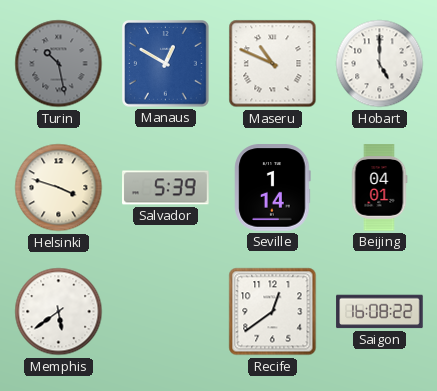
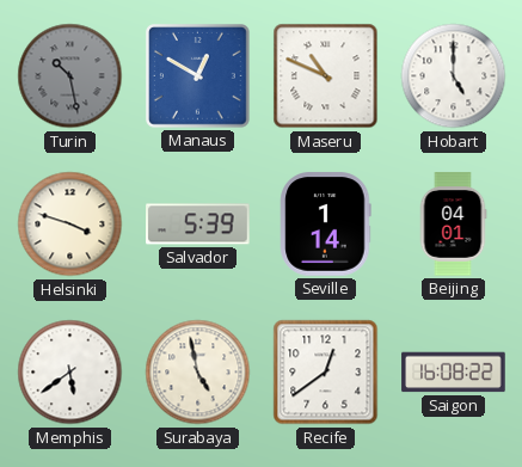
Surabaya: none -> 4:58
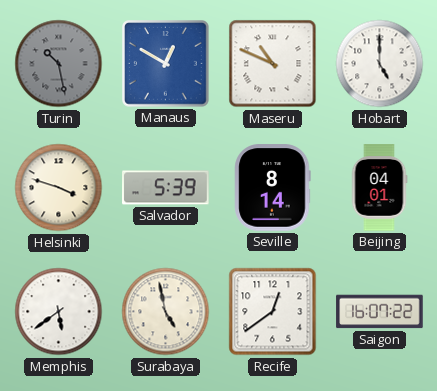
Seville: 1:14 -> 8:14
Saigon: 16:08 -> 16:07
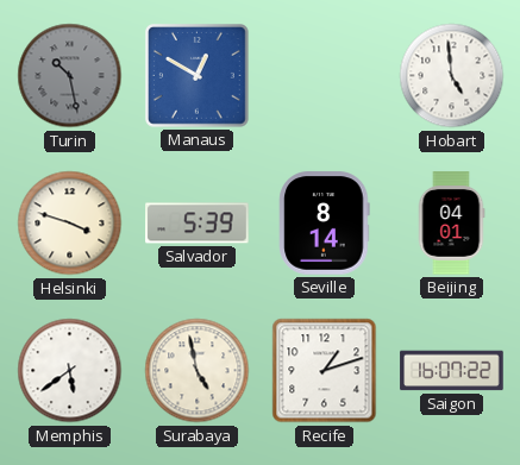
Maseru: 10:49 -> none
Hobart: 5:00 -> 4:59
Recife: 12:39 -> 1:12
